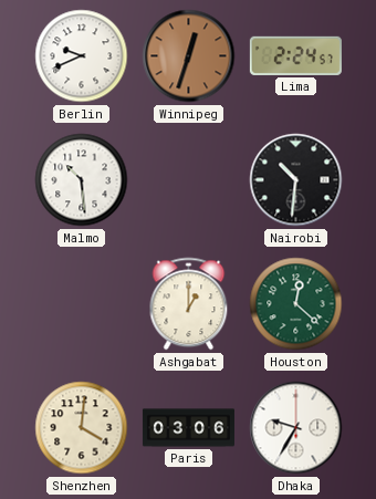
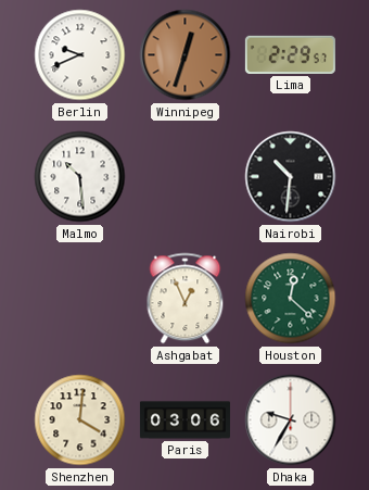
Lima: 2:24 -> 2:29
Ashgabat: 1:00 -> 12:56
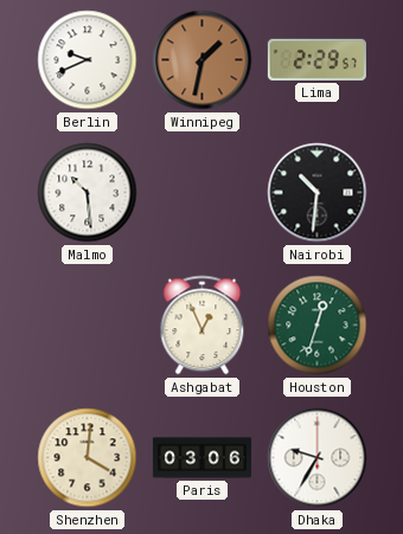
Winnipeg: 12:33 -> 1:32
Houston: 12:22 -> 12:33
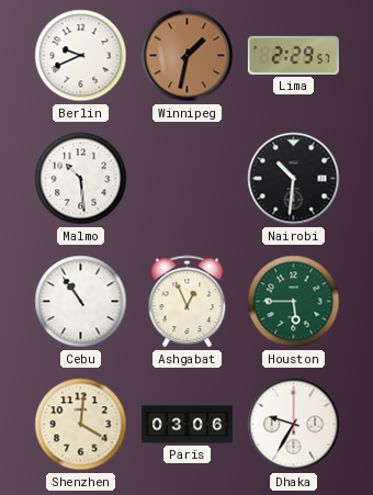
Cebu: none -> 10:54
Houston: 12:33 -> 5:45
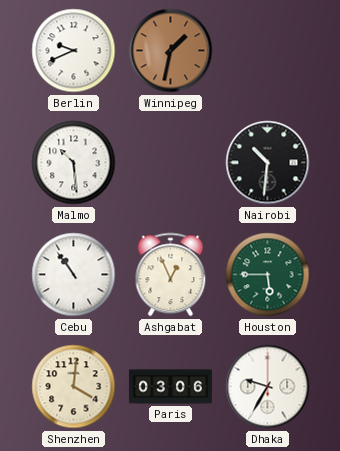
Lima: 2:29 -> none
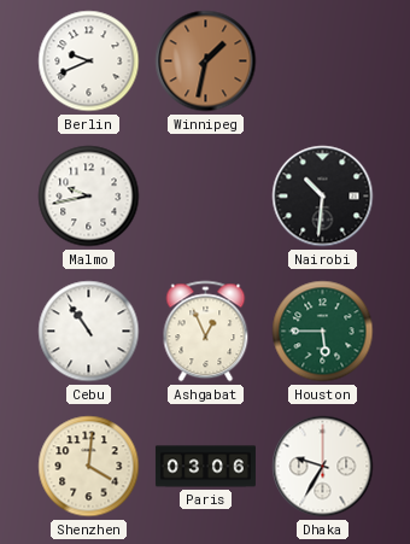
Malmo: 10:29 -> 9:43
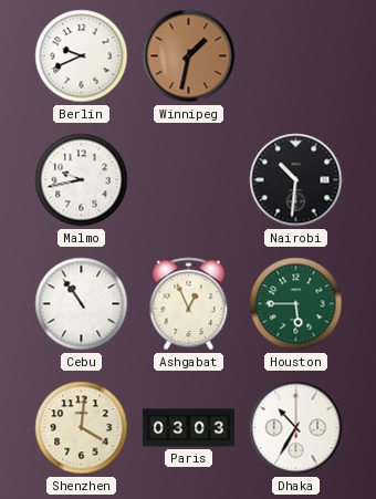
Paris: 03:06 -> 03:03
Dhaka: 9:35 -> 10:35
